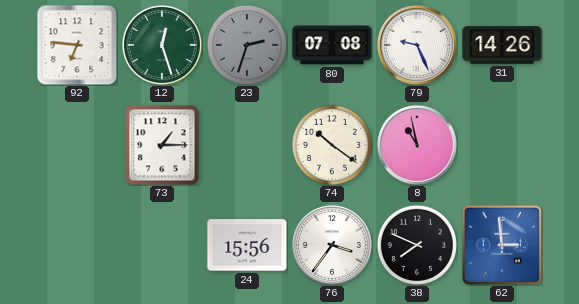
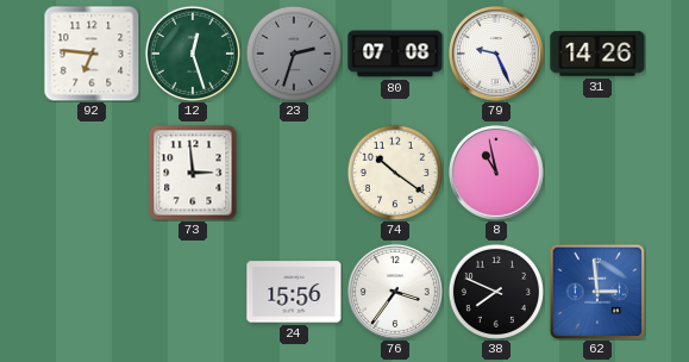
73: 1:15 -> 2:59
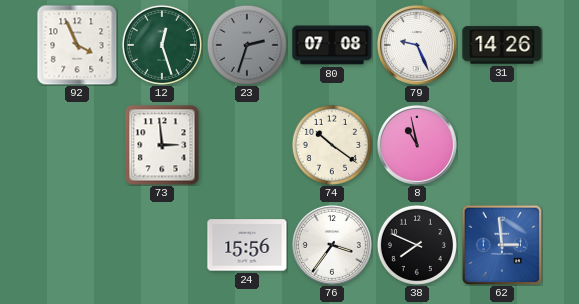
92: 6:46 -> 3:56
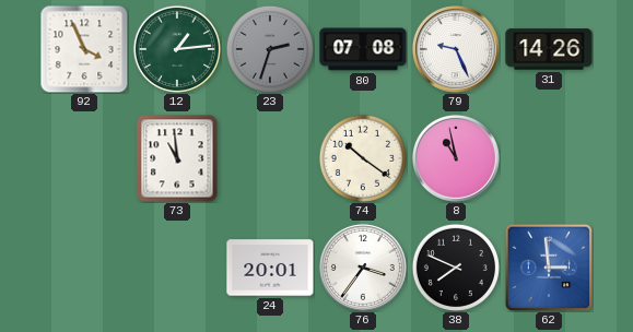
12: 12:27 -> 1:14
73: 2:59 -> 10:59
24: 15:56 -> 20:01
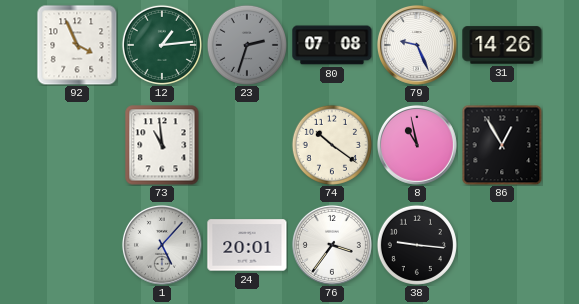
86: none -> 12:55
1: none -> 5:07
38: 7:49 -> 9:16
62: 2:59 -> none
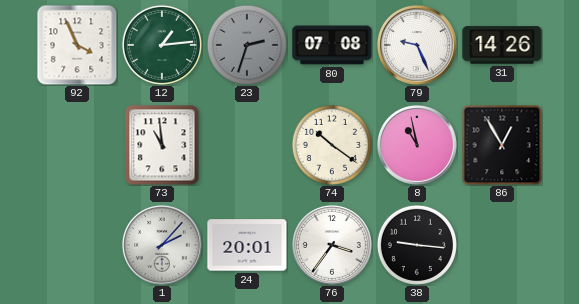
1: 5:07 -> 2:07
